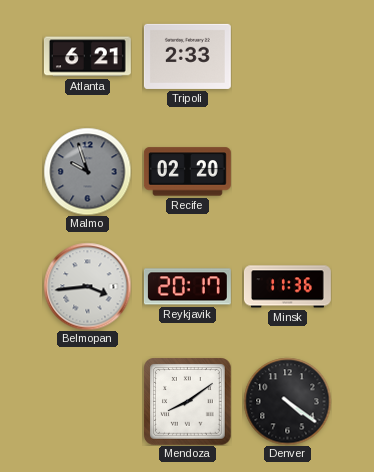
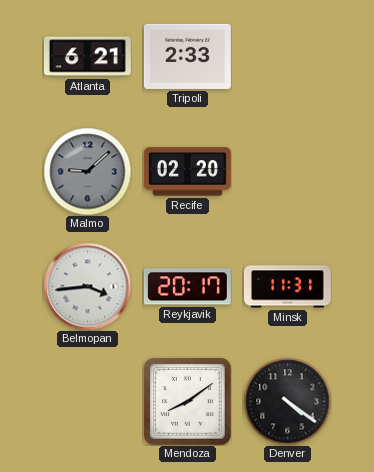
Malmo: 9:57 -> 9:08
Minsk: 11:36 -> 11:31
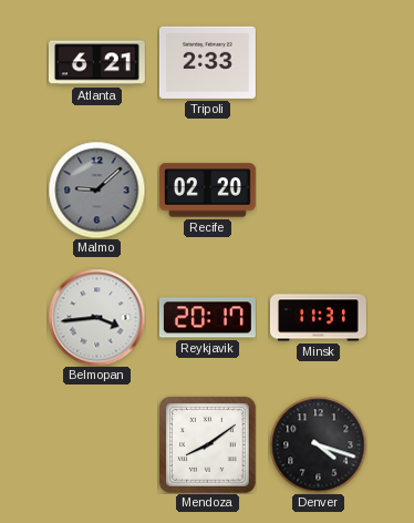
Denver: 4:21 -> 4:18
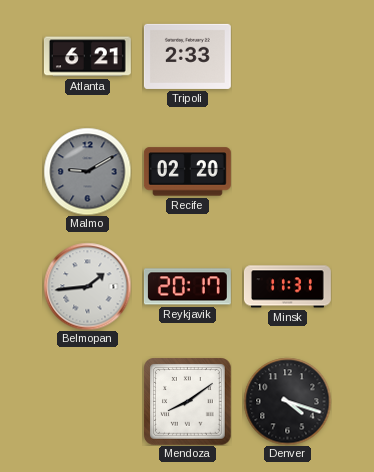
Malmo: 9:08 -> 9:10
Belmopan: 3:44 -> 1:44
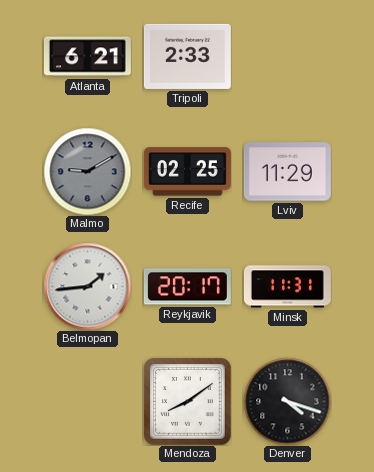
Recife: 02:20 -> 02:25
Lviv: none -> 11:29
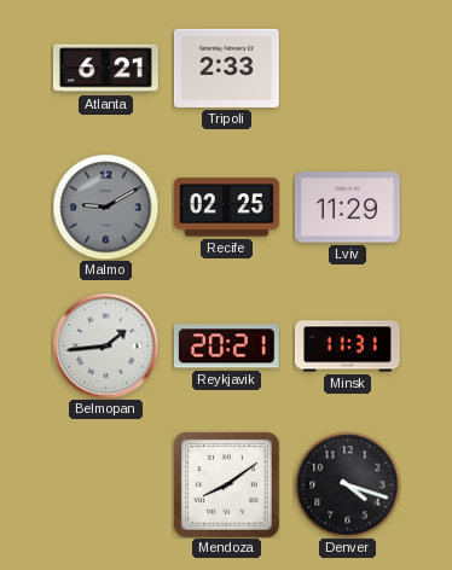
Reykjavik: 20:17 -> 20:21
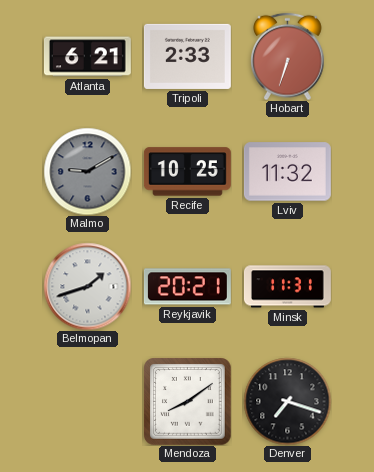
Hobart: none -> 6:33
Recife: 02:25 -> 10:25
Lviv: 11:29 -> 11:32
Belmopan: 1:44 -> 1:42
Denver: 4:18 -> 7:18
